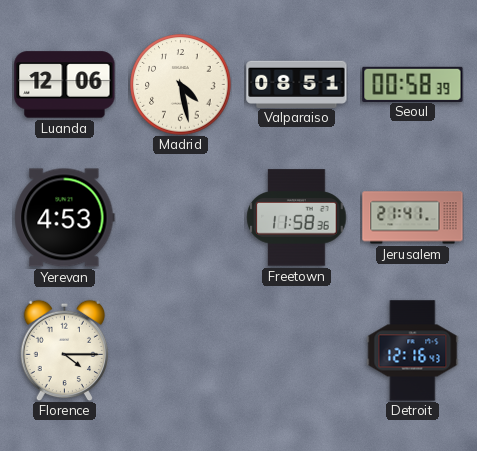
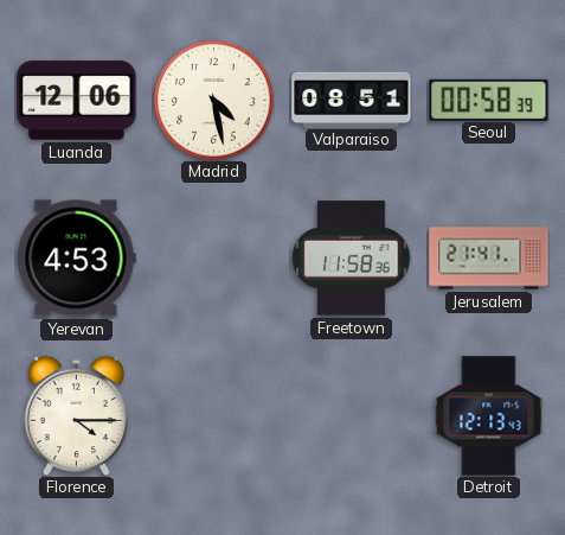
Detroit: 12:16 -> 12:13
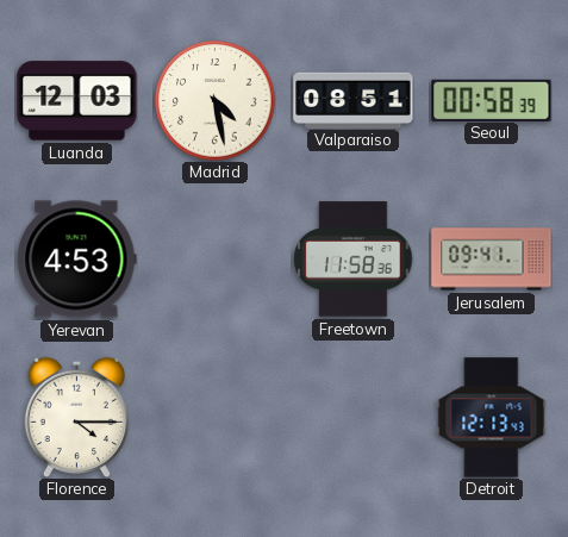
Luanda: 12:06 -> 12:03
Jerusalem: 21:41 -> 09:41
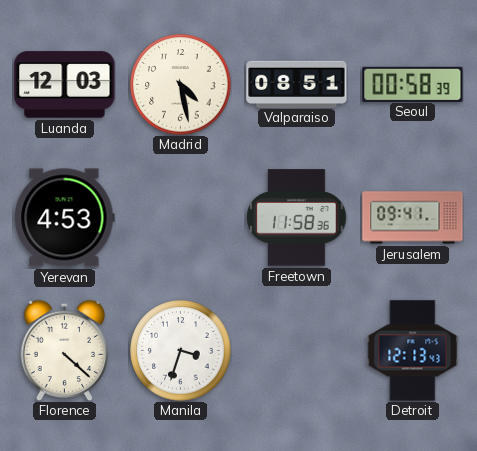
Florence: 4:15 -> 4:22
Manila: none -> 3:33
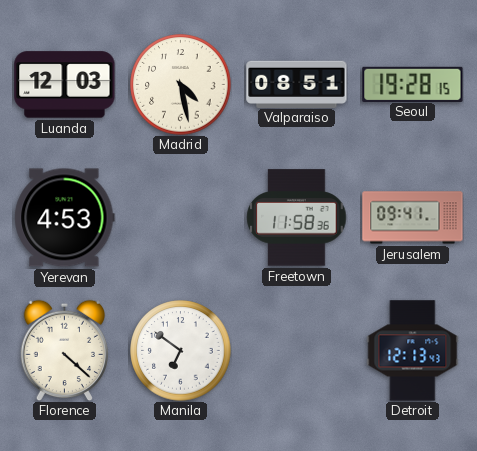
Seoul: 00:58 -> 19:28
Manila: 3:33 -> 6:51
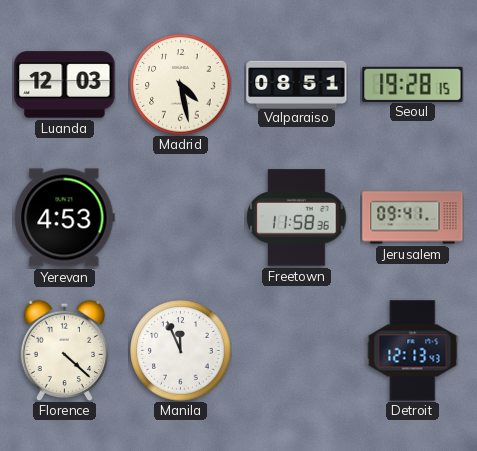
Manila: 6:51 -> 11:56
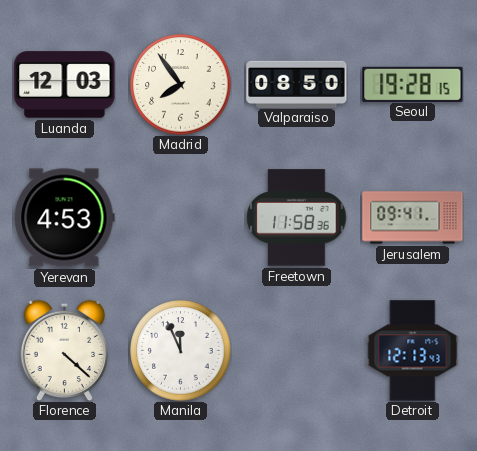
Madrid: 4:28 -> 7:54
Valparaiso: 08:51 -> 08:50
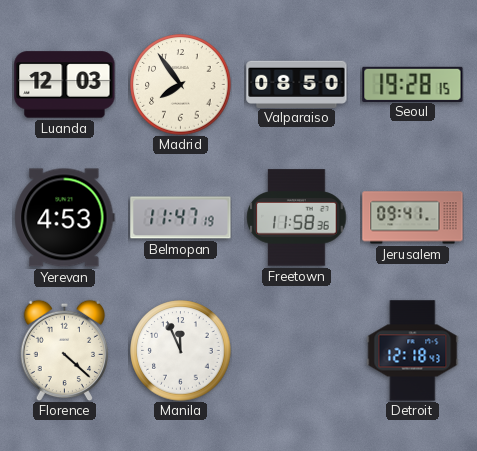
Belmopan: none -> 11:47
Detroit: 12:13 -> 12:18
